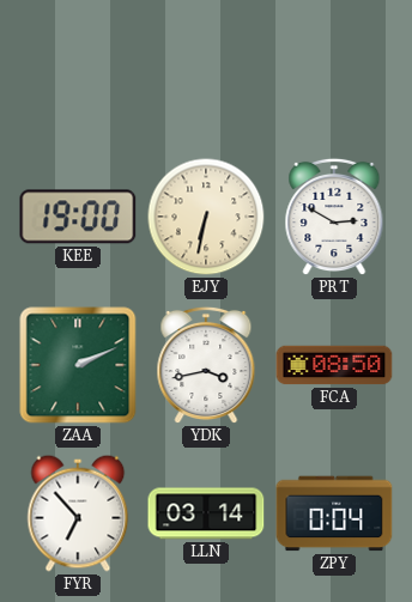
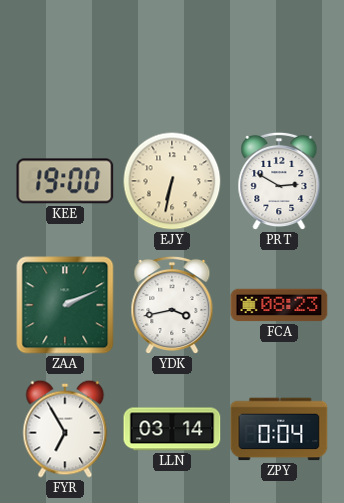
FCA: 08:50 -> 08:23
FYR: 6:53 -> 6:55
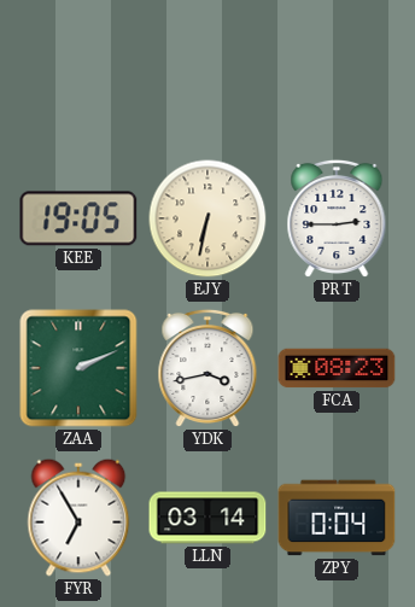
KEE: 19:00 -> 19:05
PRT: 2:50 -> 2:45
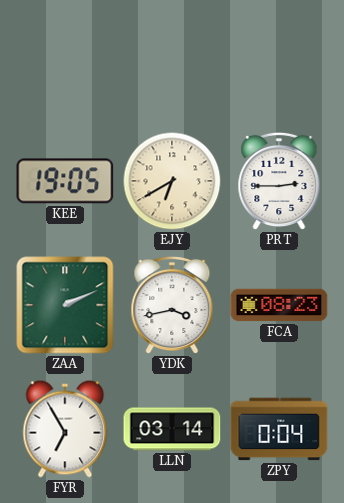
EJY: 6:32 -> 6:40
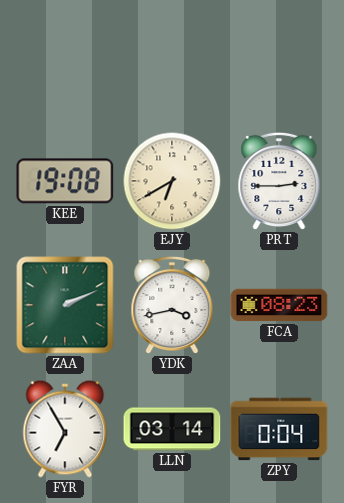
KEE: 19:05 -> 19:08
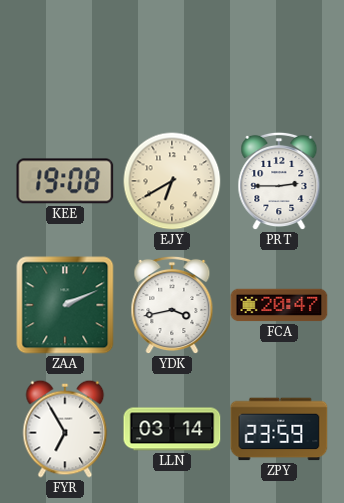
FCA: 08:23 -> 20:47
ZPY: 0:04 -> 23:59
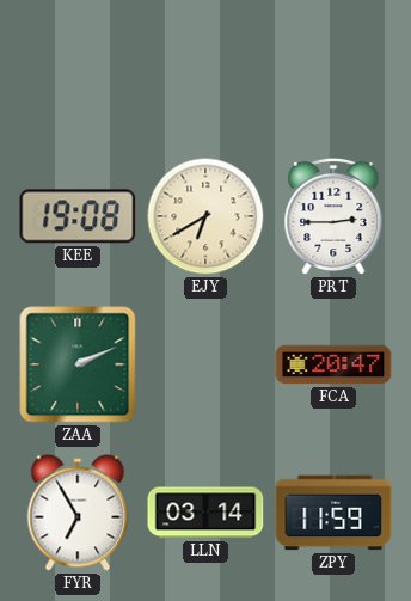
YDK: 3:43 -> none
ZPY: 23:59 -> 11:59
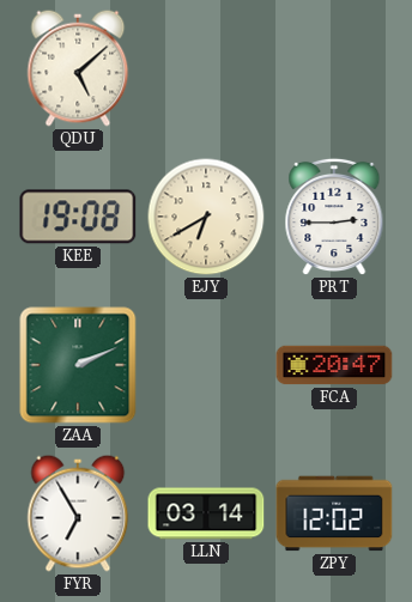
QDU: none -> 5:08
ZPY: 11:59 -> 12:02
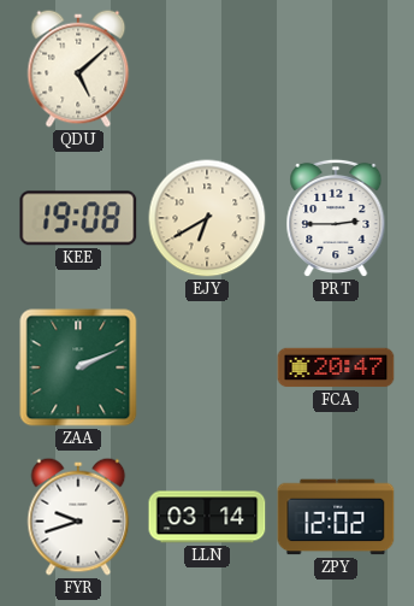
FYR: 6:55 -> 9:42
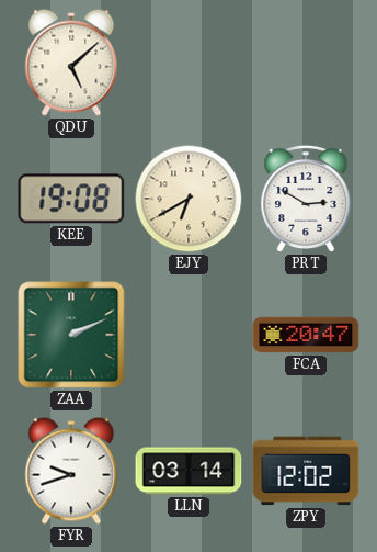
PRT: 2:45 -> 2:50
